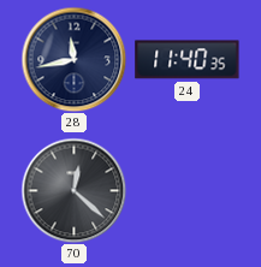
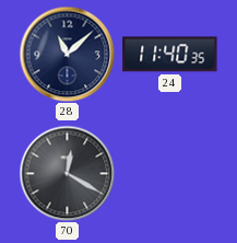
28: 11:43 -> 11:08
70: 12:22 -> 12:20
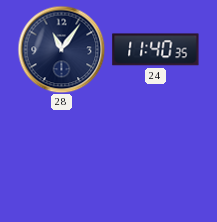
28: 11:08 -> 11:06
70: 12:20 -> none
